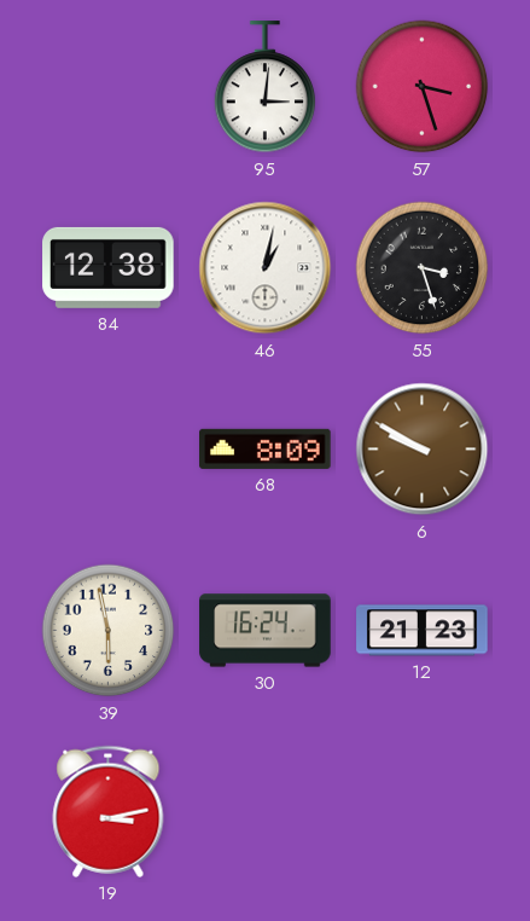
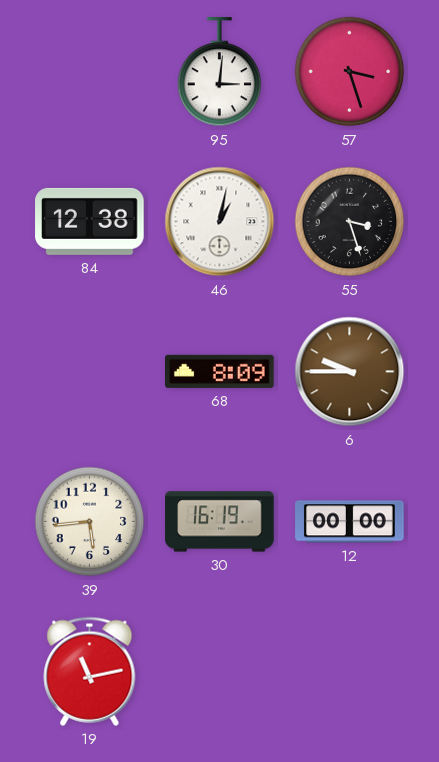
6: 9:50 -> 9:45
39: 5:58 -> 5:44
30: 16:24 -> 16:19
12: 21:23 -> 00:00
19: 3:13 -> 11:13
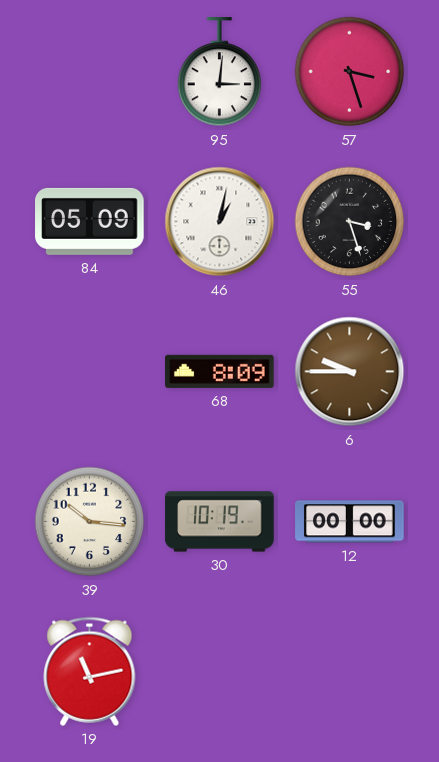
84: 12:38 -> 05:09
39: 5:44 -> 10:16
30: 16:19 -> 10:19
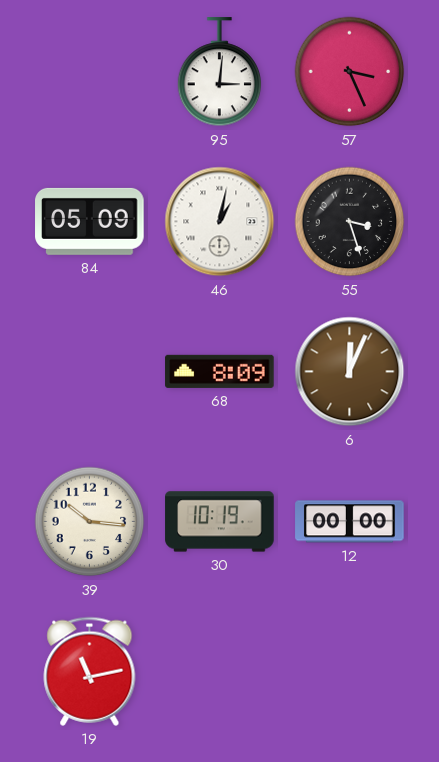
57: 3:27 -> 3:26
6: 9:45 -> 12:04
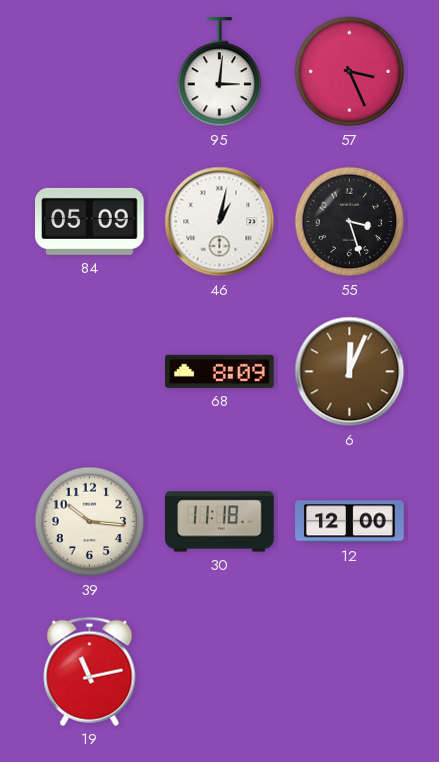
30: 10:19 -> 11:18
12: 00:00 -> 12:00
